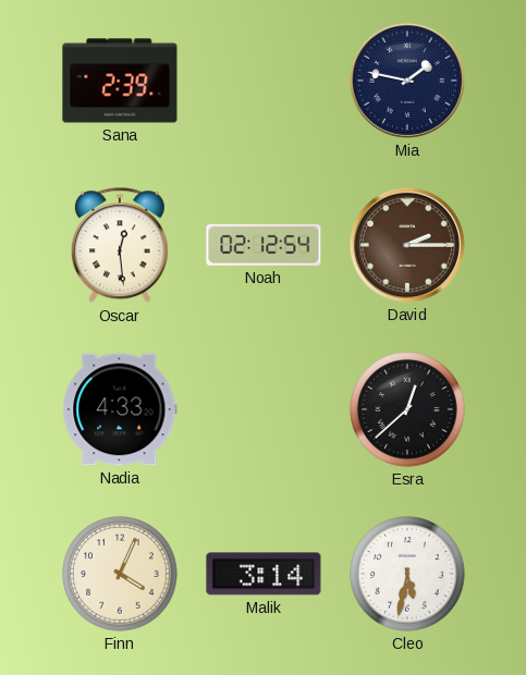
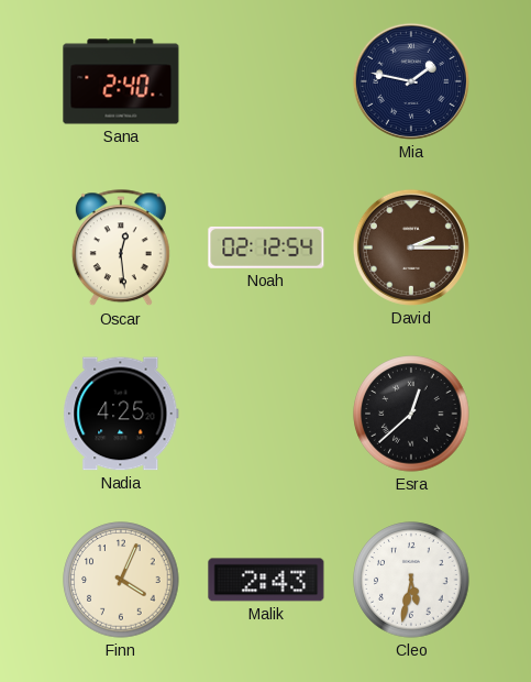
Sana: 2:39 -> 2:40
Nadia: 4:33 -> 4:25
Malik: 3:14 -> 2:43
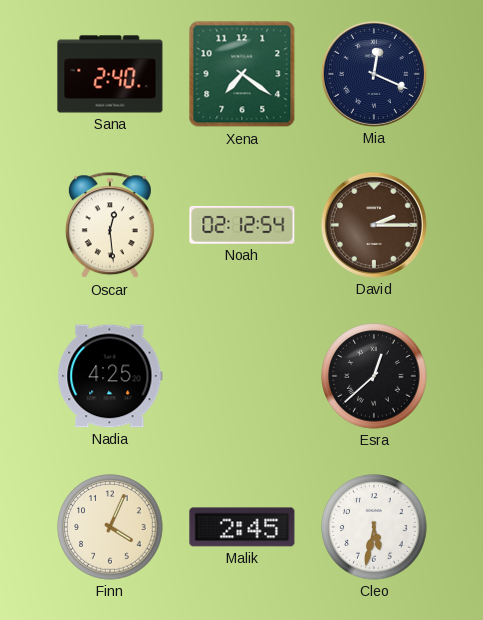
Xena: none -> 7:21
Mia: 1:47 -> 12:19
Malik: 2:43 -> 2:45
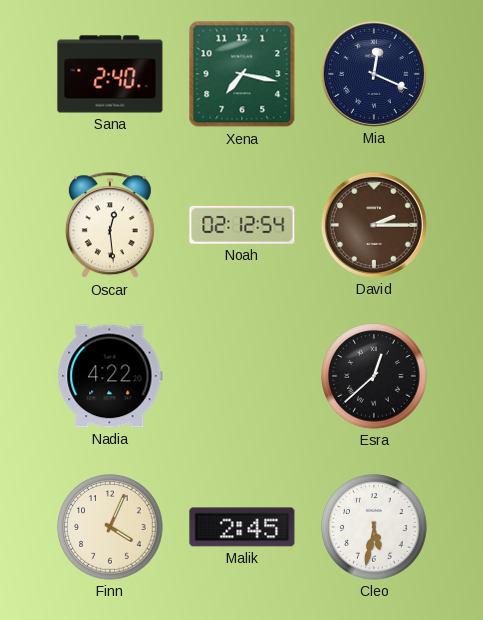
Xena: 7:21 -> 7:17
Nadia: 4:25 -> 4:22
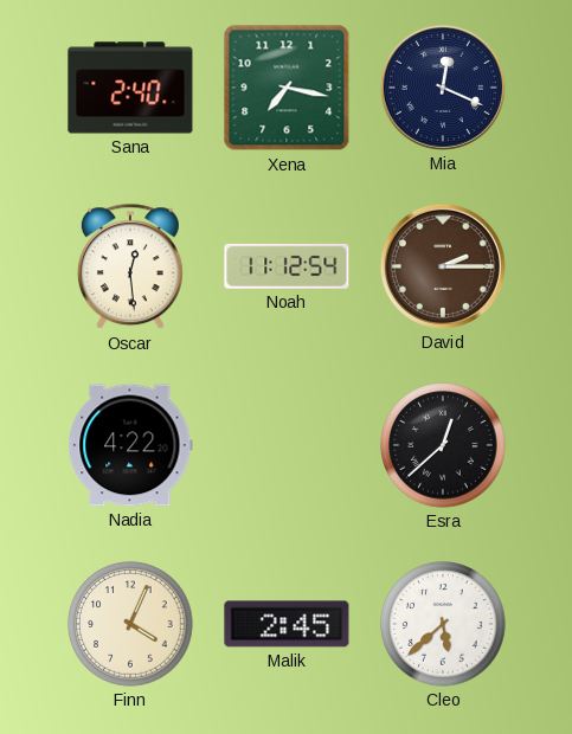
Noah: 02:12 -> 11:12
Cleo: 5:32 -> 5:38
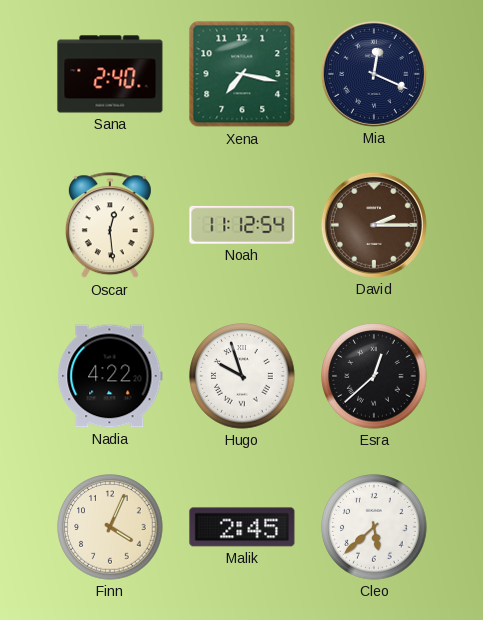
Hugo: none -> 9:57
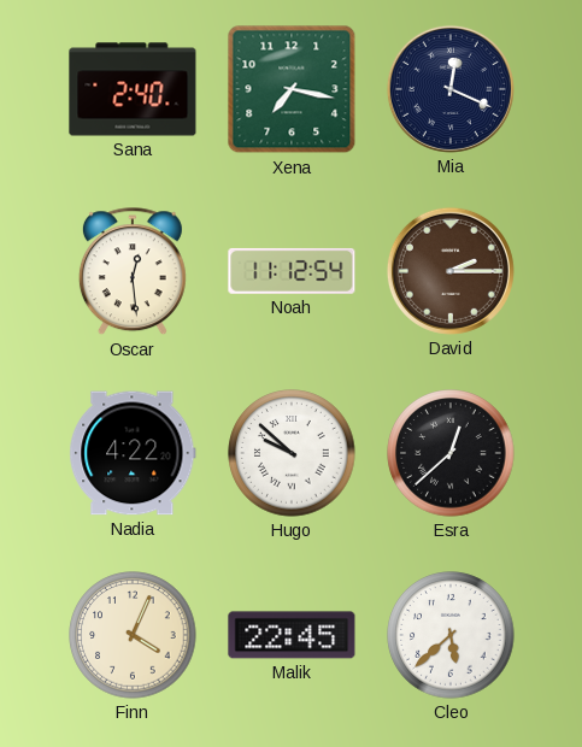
Hugo: 9:57 -> 9:52
Malik: 2:45 -> 22:45
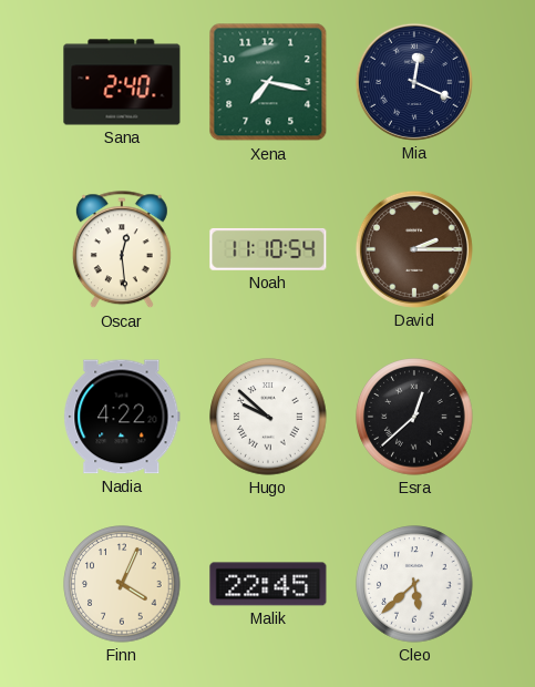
Noah: 11:12 -> 11:10
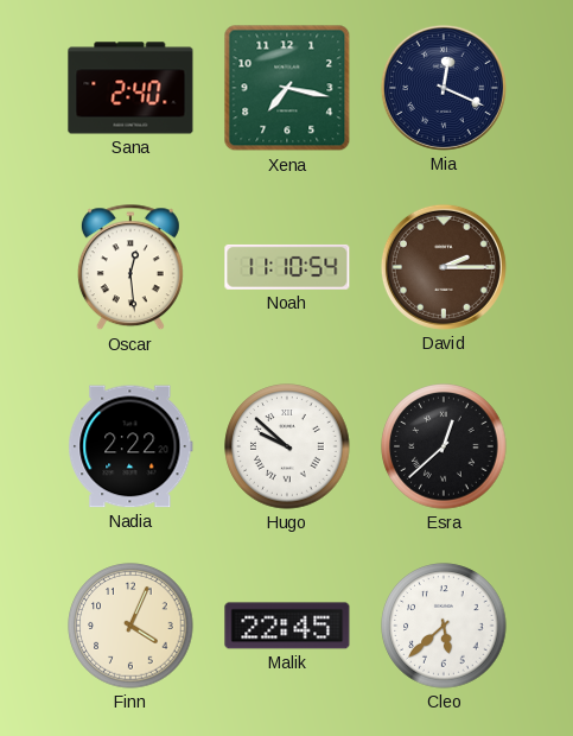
Nadia: 4:22 -> 2:22
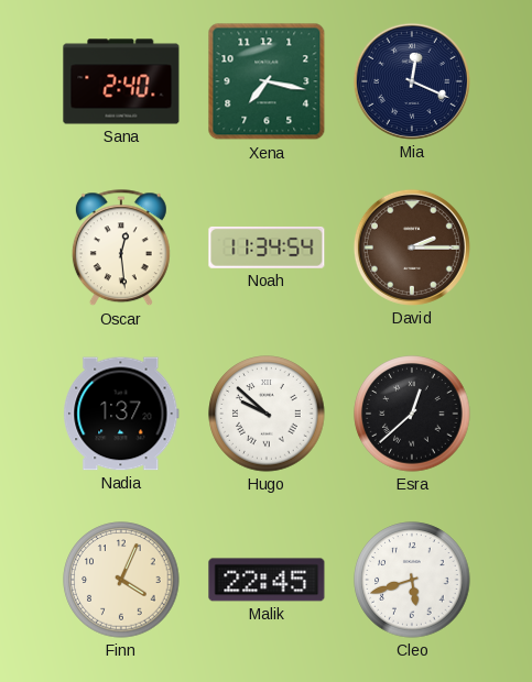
Noah: 11:10 -> 11:34
Nadia: 2:22 -> 1:37
Cleo: 5:38 -> 5:42
